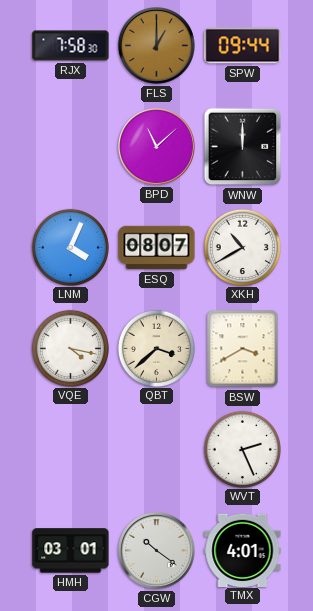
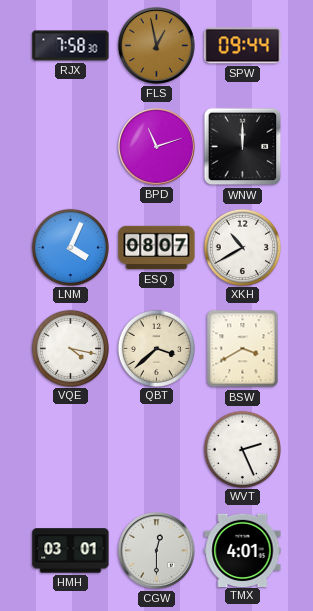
FLS: 1:00 -> 12:58
BPD: 11:08 -> 11:12
CGW: 10:21 -> 12:30
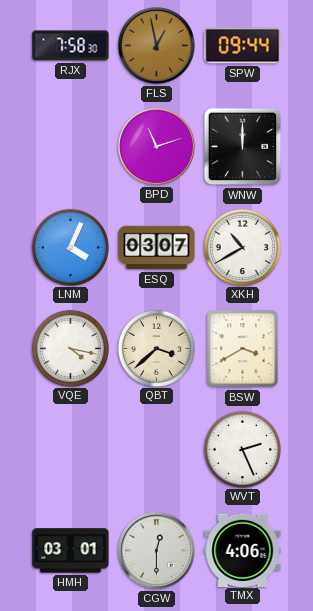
ESQ: 08:07 -> 03:07
TMX: 4:01 -> 4:06
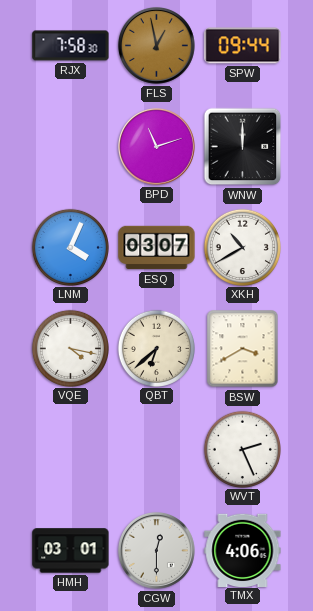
QBT: 3:38 -> 6:38
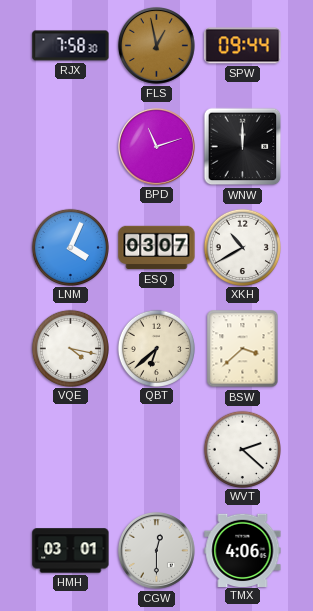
BSW: 3:40 -> 3:38
WVT: 2:26 -> 2:22
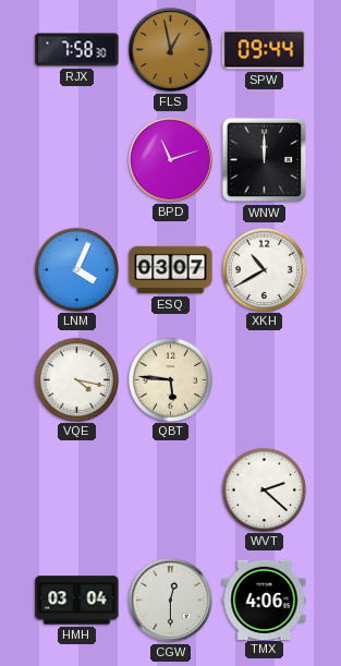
QBT: 6:38 -> 5:46
BSW: 3:38 -> none
HMH: 03:01 -> 03:04
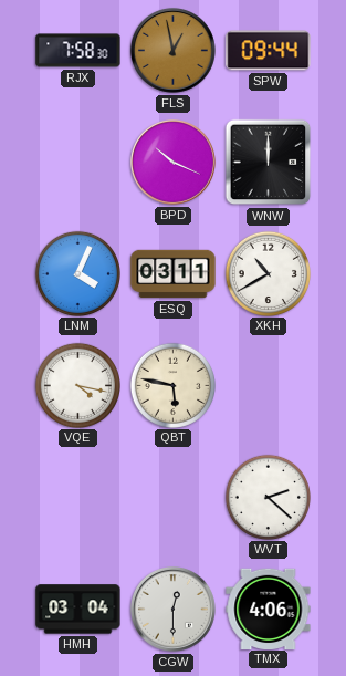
BPD: 11:12 -> 10:19
ESQ: 03:07 -> 03:11
QBT: 5:46 -> 5:47
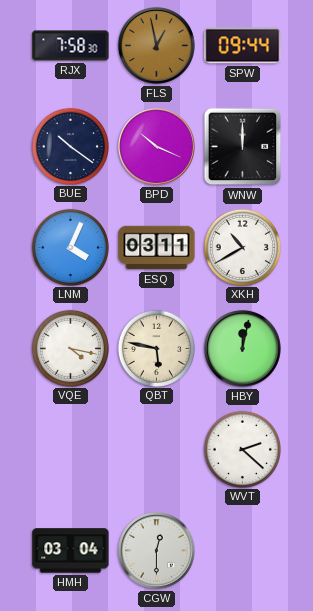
BUE: none -> 10:21
HBY: none -> 12:02
TMX: 4:06 -> none
